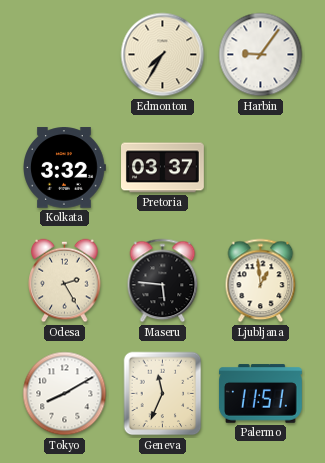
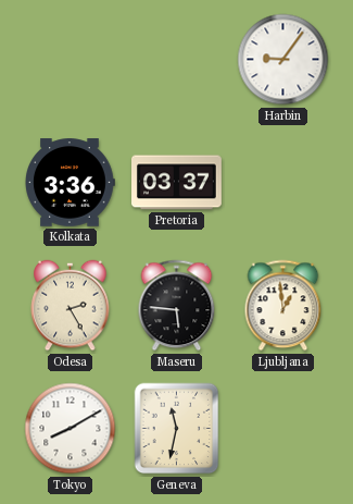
Edmonton: 7:35 -> none
Kolkata: 3:32 -> 3:36
Geneva: 11:34 -> 11:32
Palermo: 11:51 -> none
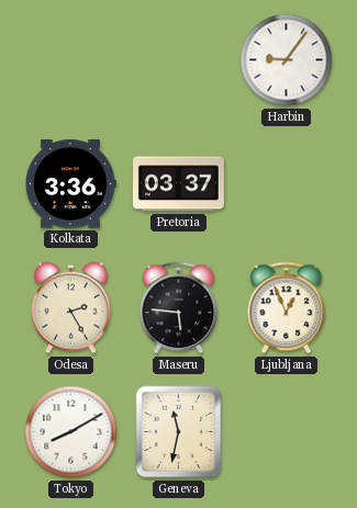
Ljubljana: 12:59 -> 12:56
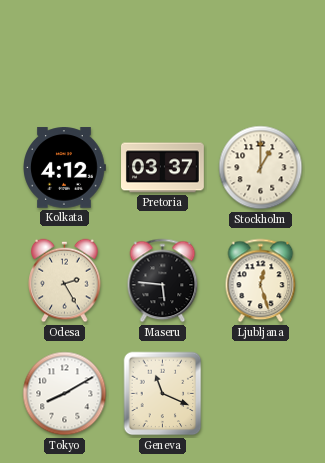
Harbin: 9:06 -> none
Kolkata: 3:36 -> 4:12
Stockholm: none -> 1:00
Ljubljana: 12:56 -> 12:27
Geneva: 11:32 -> 11:19
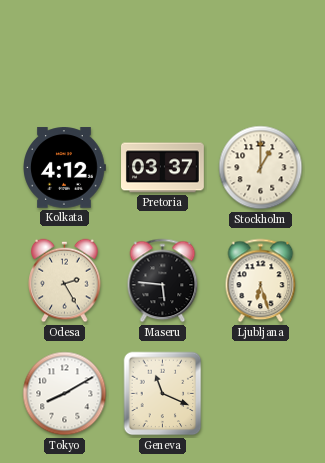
Ljubljana: 12:27 -> 6:27
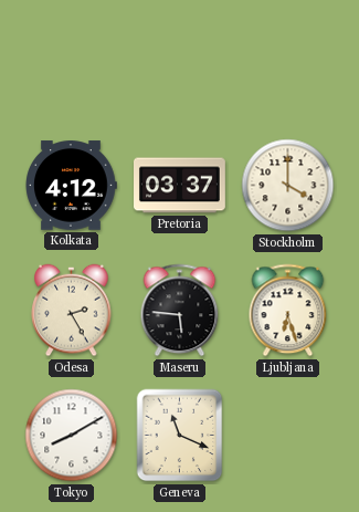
Stockholm: 1:00 -> 4:00
